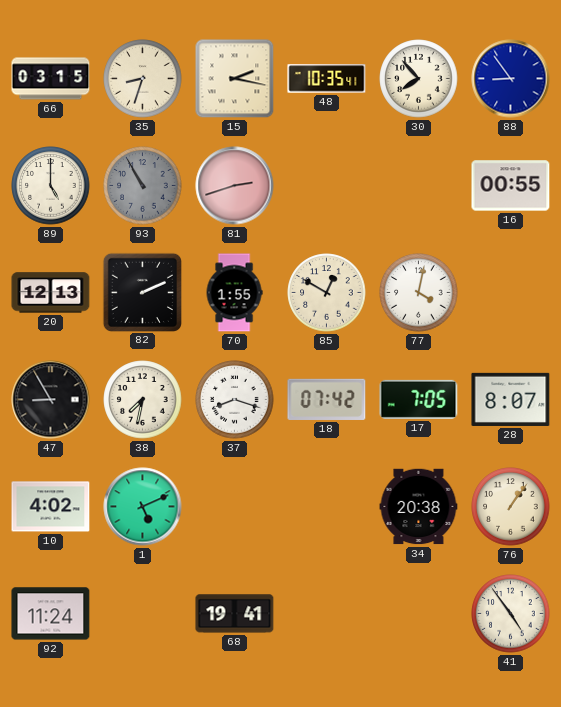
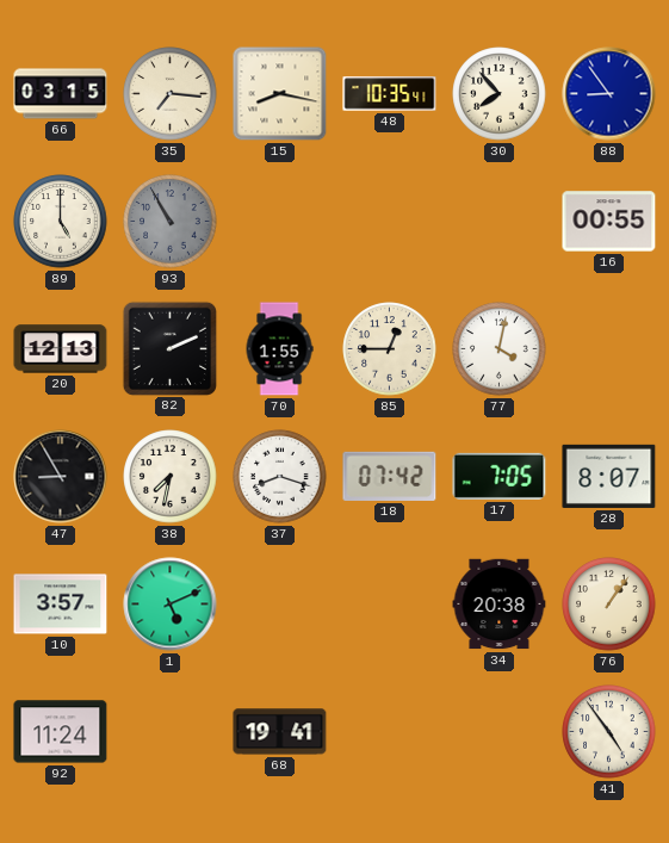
35: 8:33 -> 7:16
15: 2:17 -> 8:17
81: 2:42 -> none
85: 12:50 -> 12:45
10: 4:02 -> 3:57
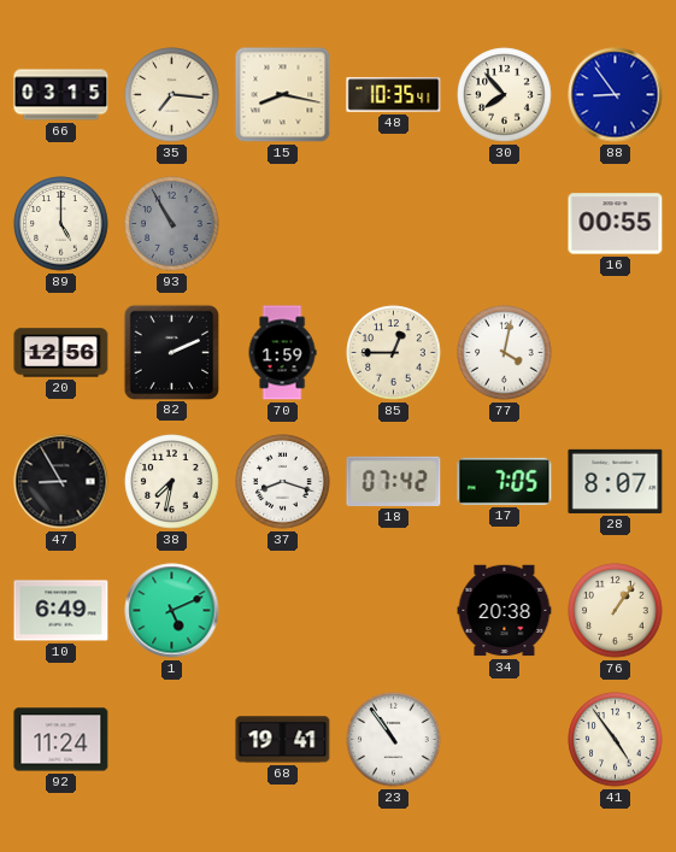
20: 12:13 -> 12:56
70: 1:55 -> 1:59
10: 3:57 -> 6:49
23: none -> 10:54
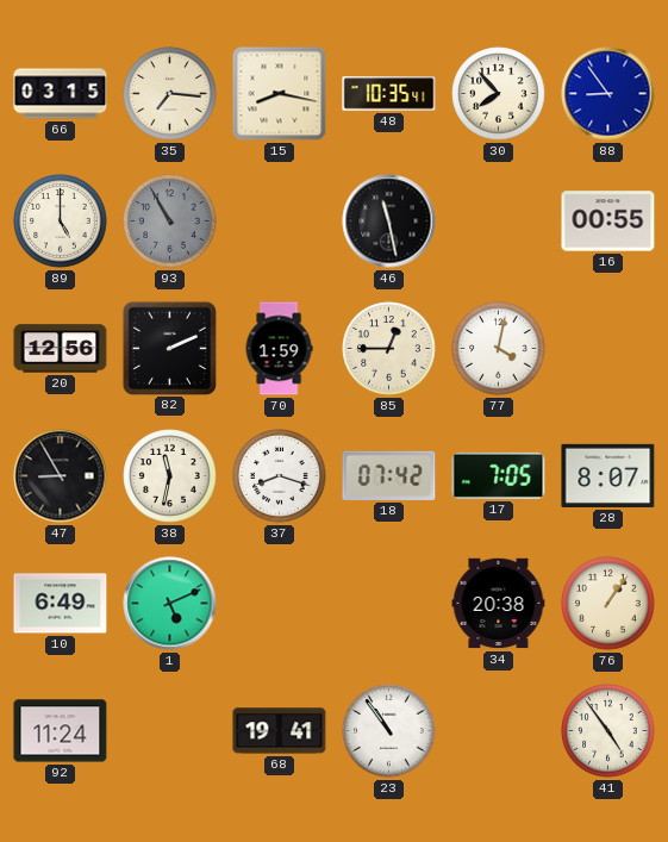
46: none -> 11:28
38: 7:32 -> 11:32
